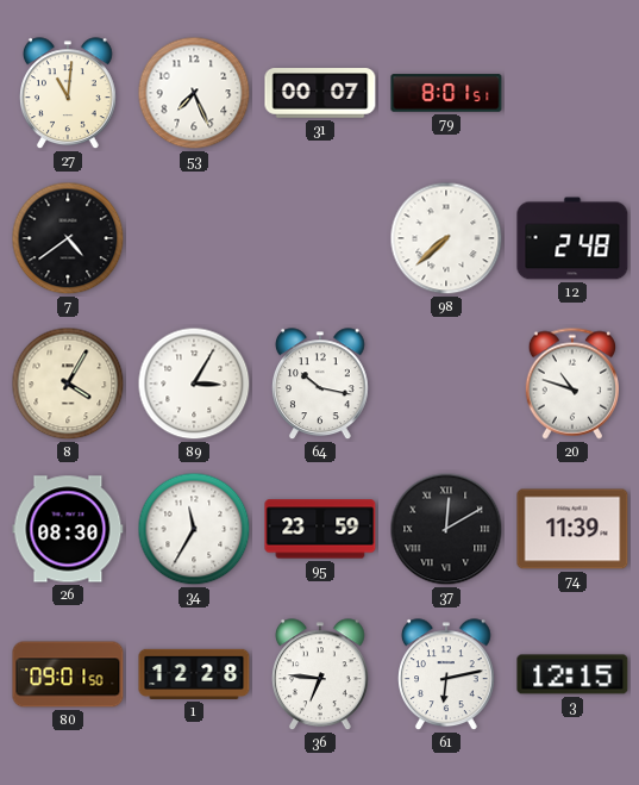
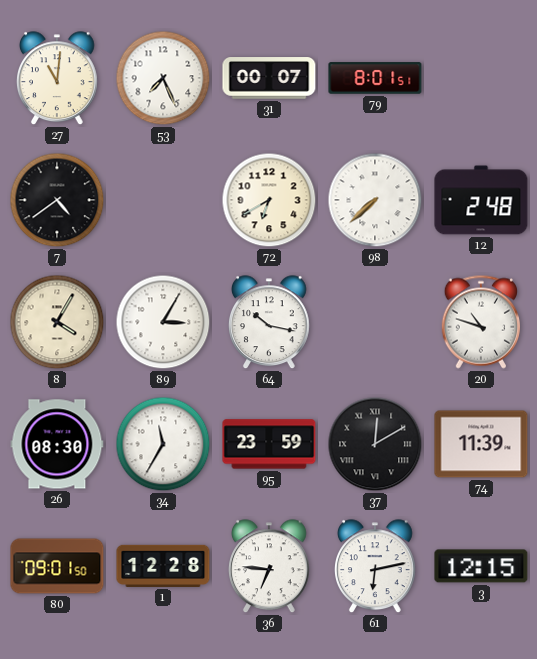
72: none -> 6:40
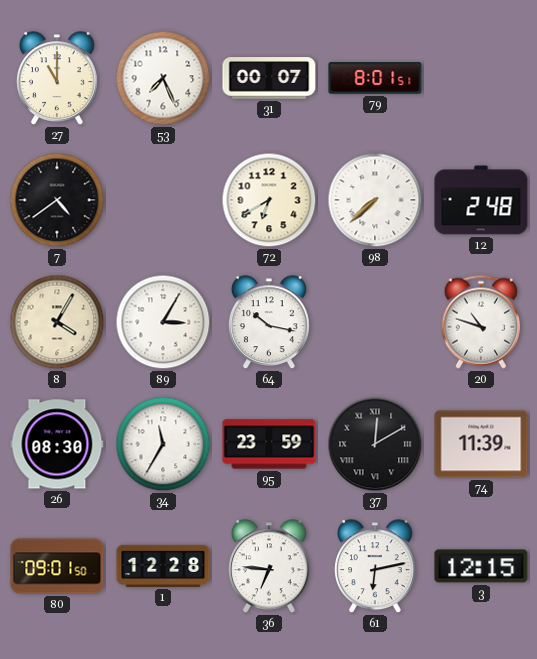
27: 11:01 -> 11:00
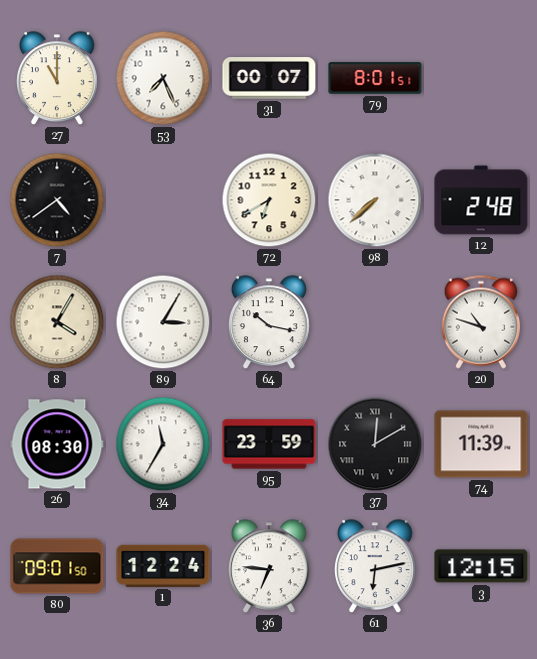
1: 12:28 -> 12:24
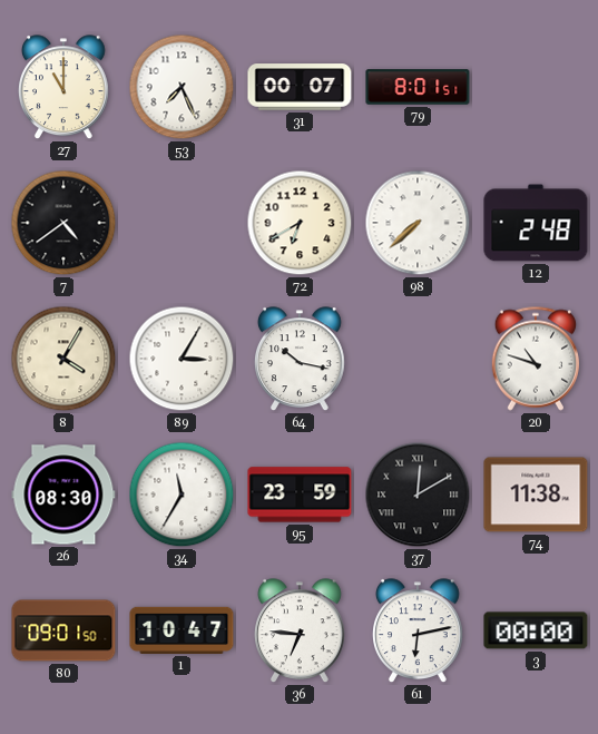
74: 11:39 -> 11:38
1: 12:24 -> 10:47
3: 12:15 -> 00:00
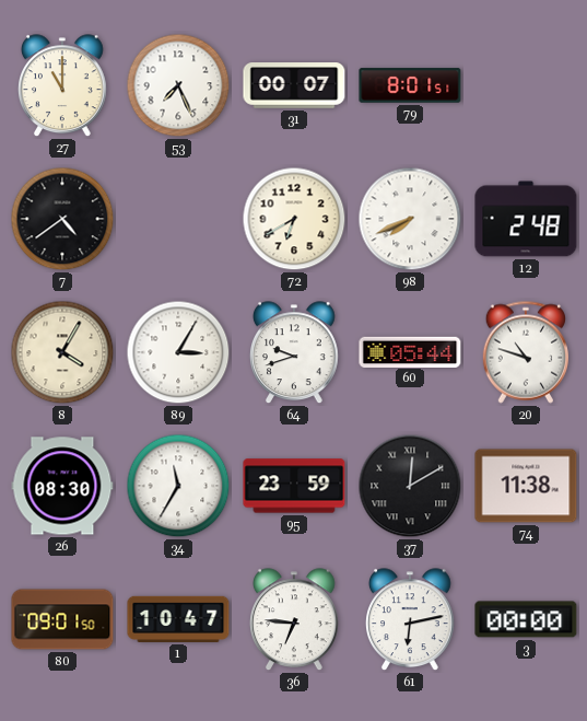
98: 7:38 -> 7:41
64: 10:17 -> 9:42
60: none -> 05:44
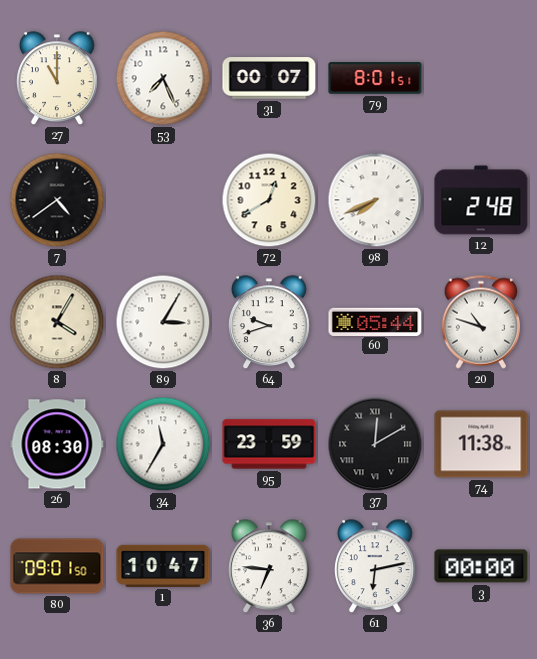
72: 6:40 -> 12:40
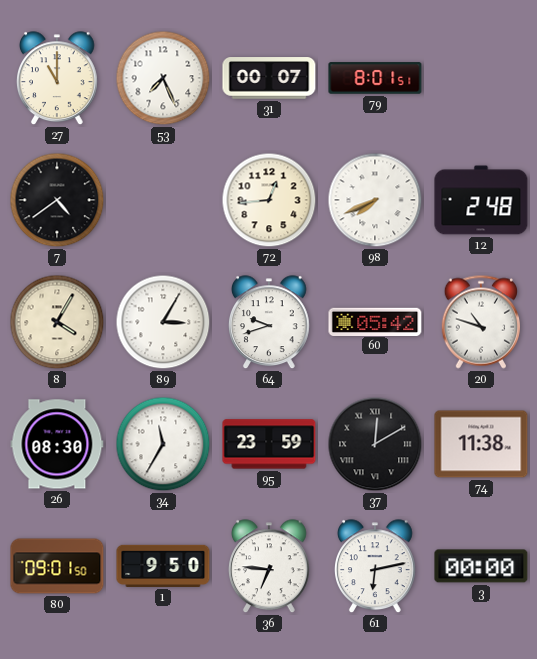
72: 12:40 -> 12:44
60: 05:44 -> 05:42
1: 10:47 -> 9:50
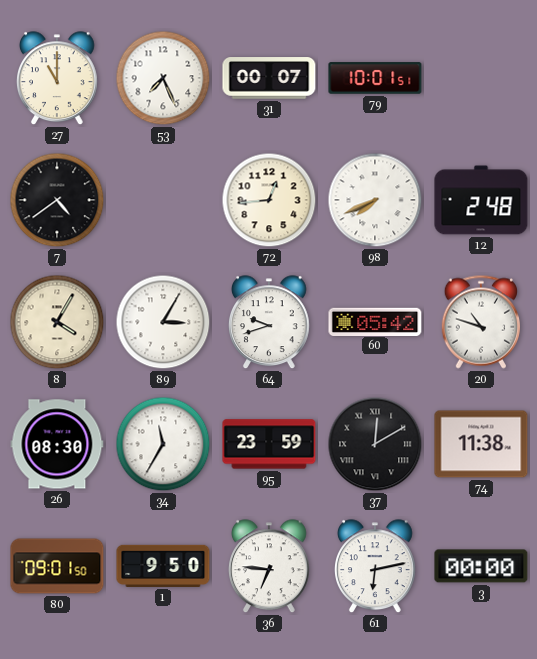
79: 8:01 -> 10:01
